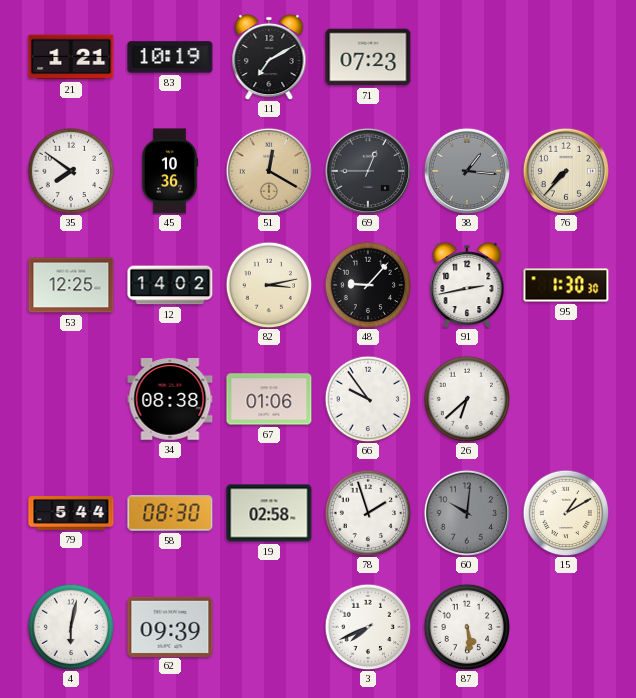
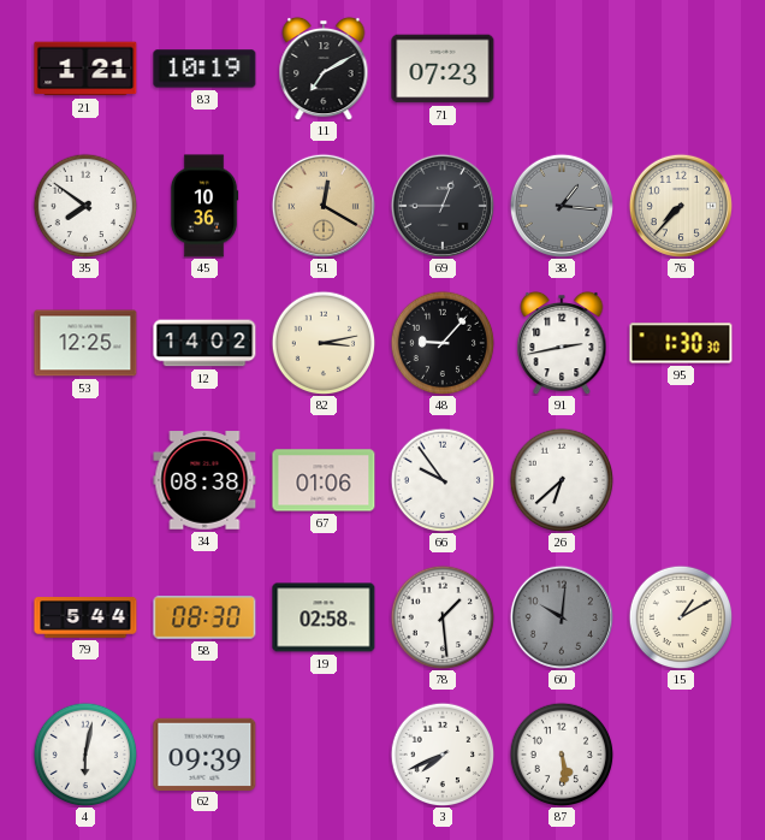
78: 1:57 -> 1:29
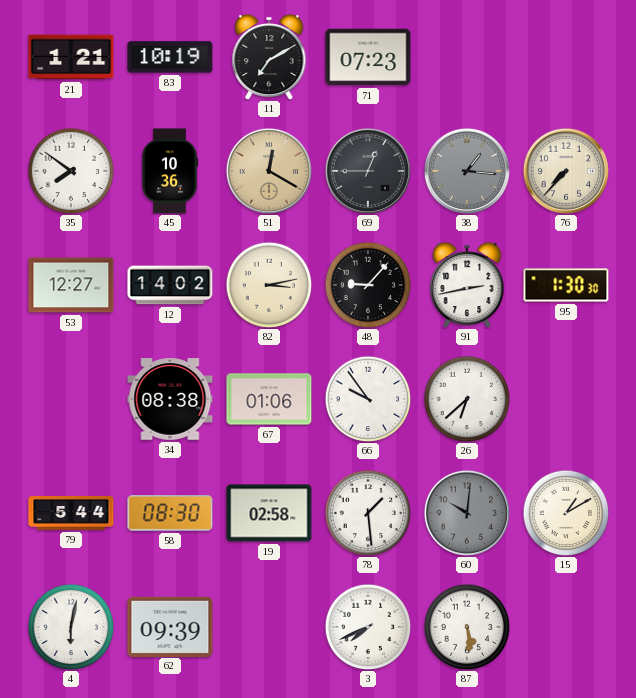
53: 12:25 -> 12:27
